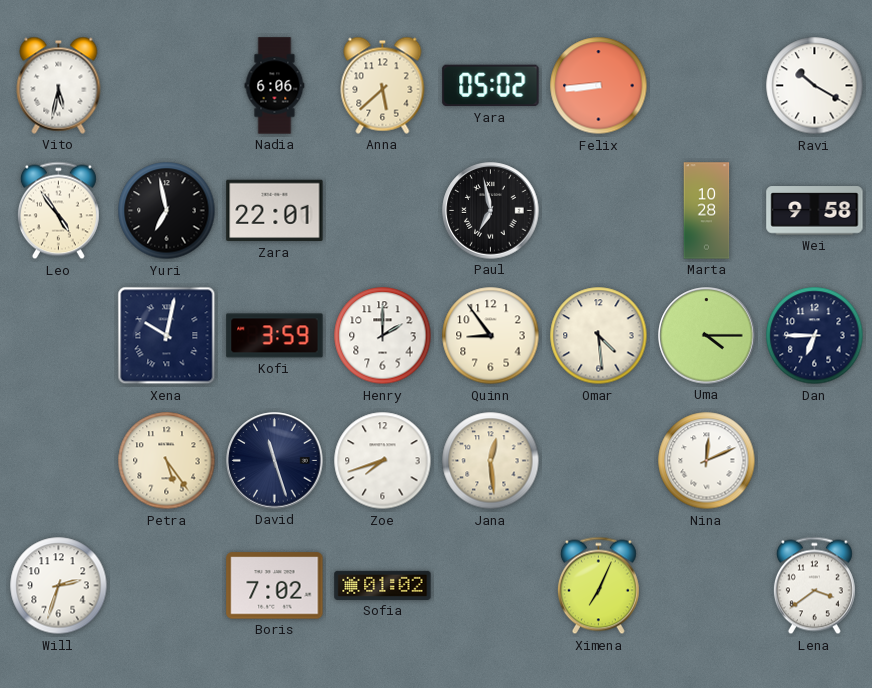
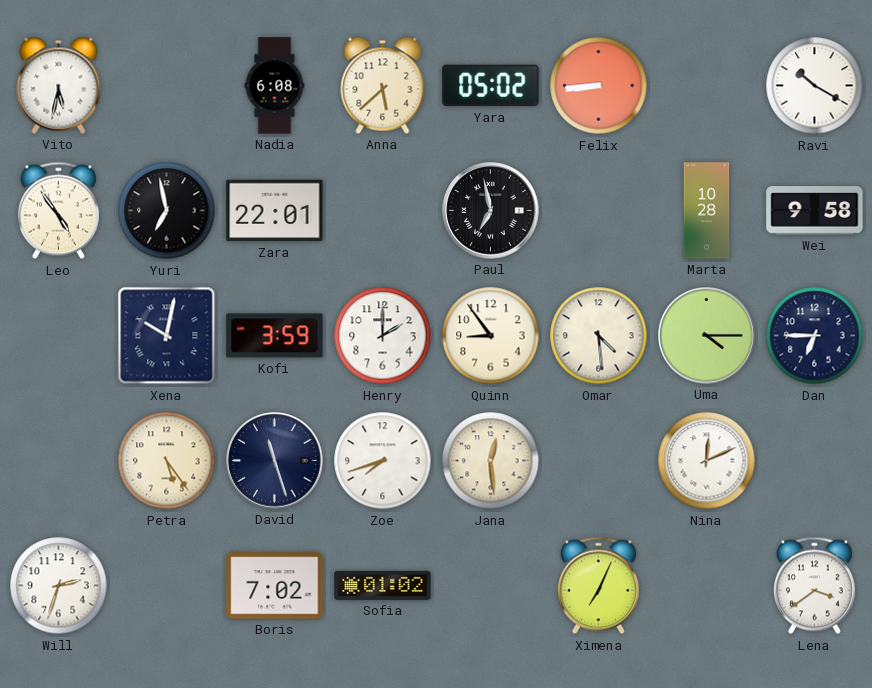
Nadia: 6:06 -> 6:08
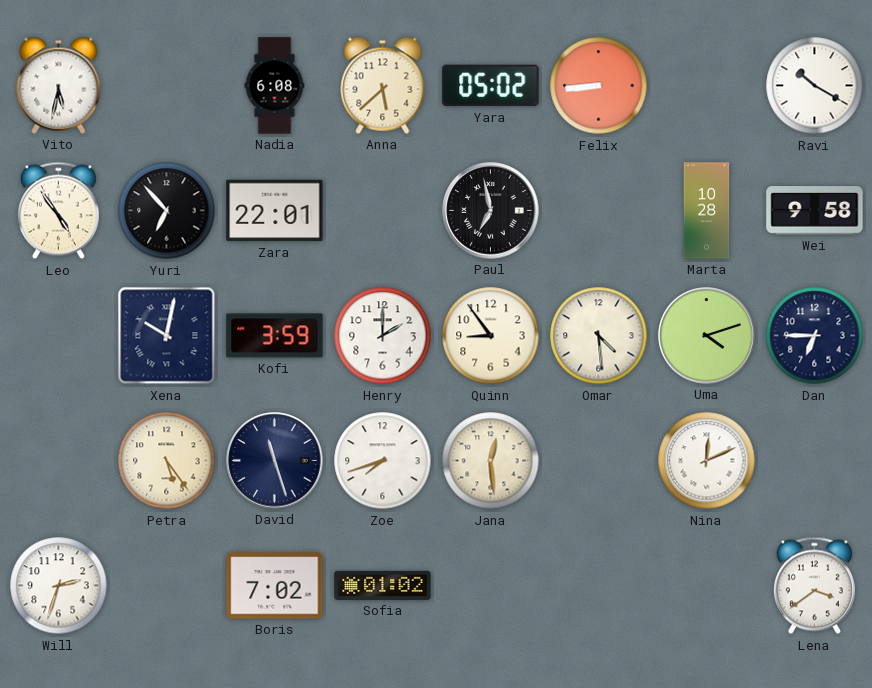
Yuri: 6:58 -> 6:53
Uma: 4:15 -> 4:12
Ximena: 7:04 -> none
